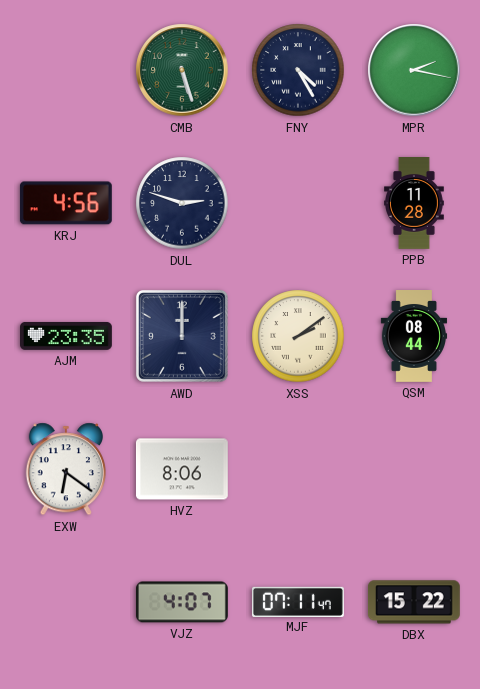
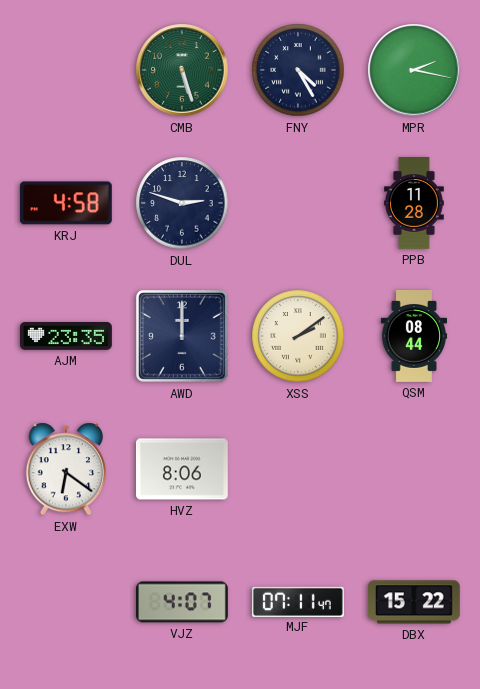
KRJ: 4:56 -> 4:58
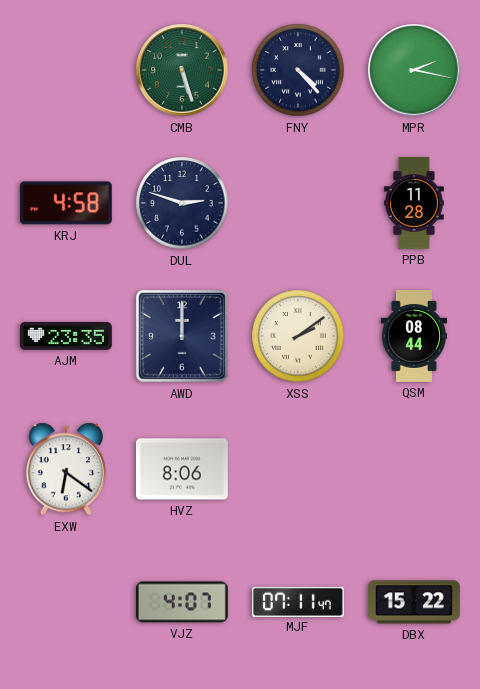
FNY: 4:25 -> 4:23
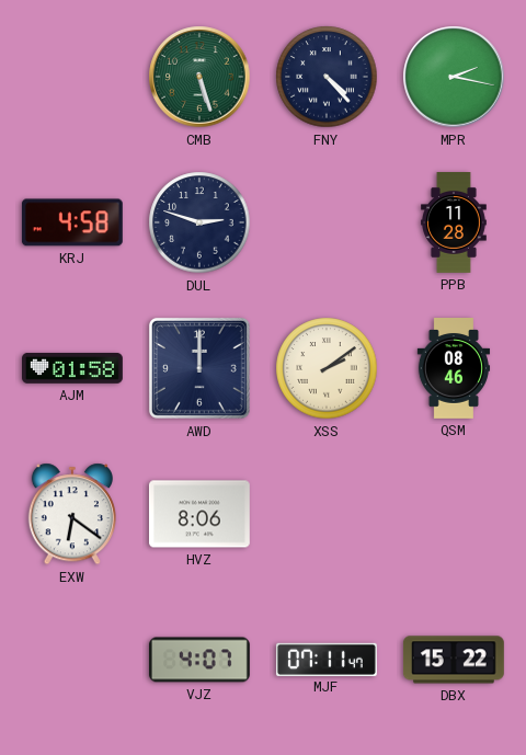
AJM: 23:35 -> 01:58
QSM: 08:44 -> 08:46
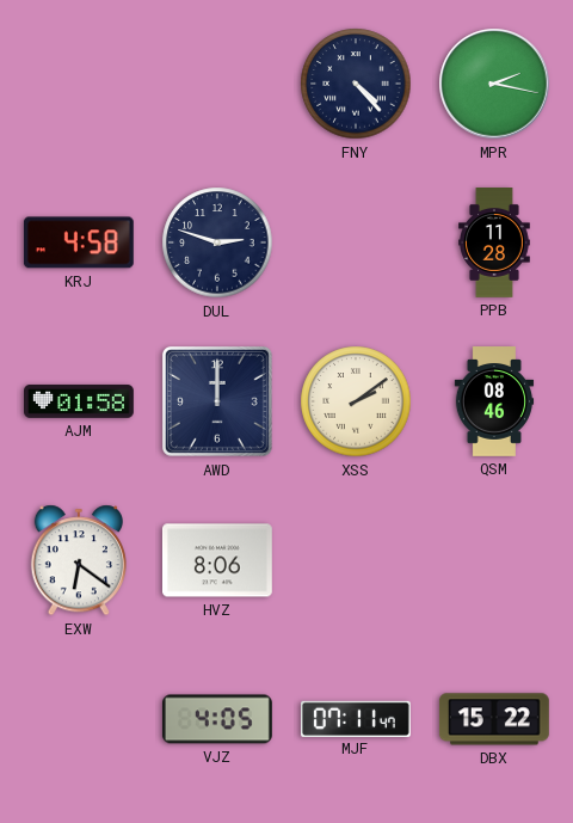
CMB: 5:27 -> none
VJZ: 4:07 -> 4:05
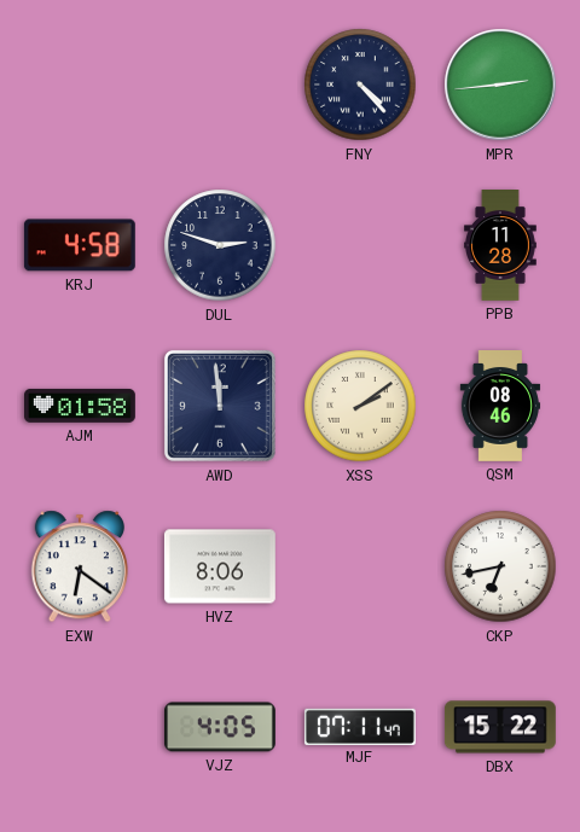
MPR: 2:17 -> 2:44
AWD: 12:00 -> 11:59
CKP: none -> 6:43
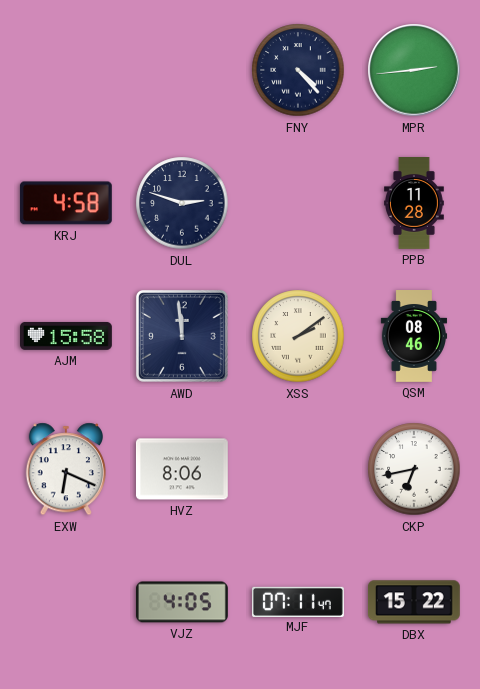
AJM: 01:58 -> 15:58
EXW: 6:21 -> 6:19
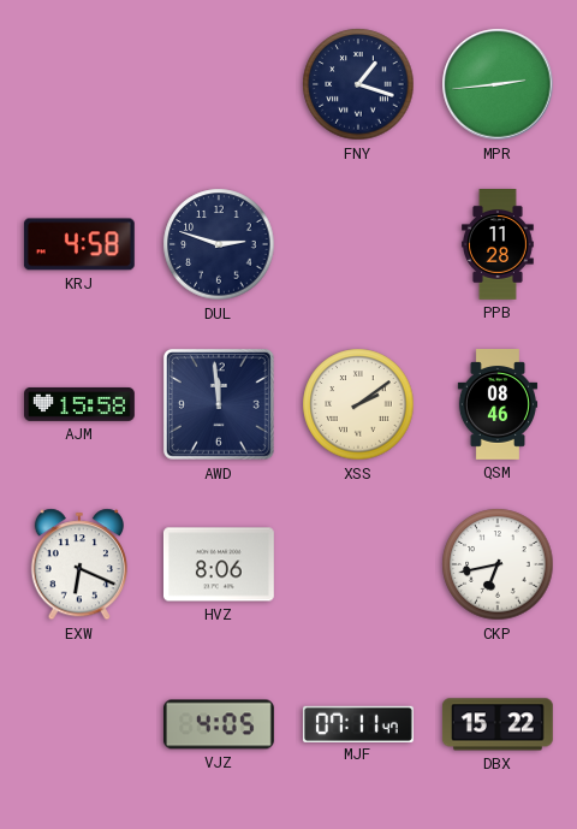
FNY: 4:23 -> 1:18
